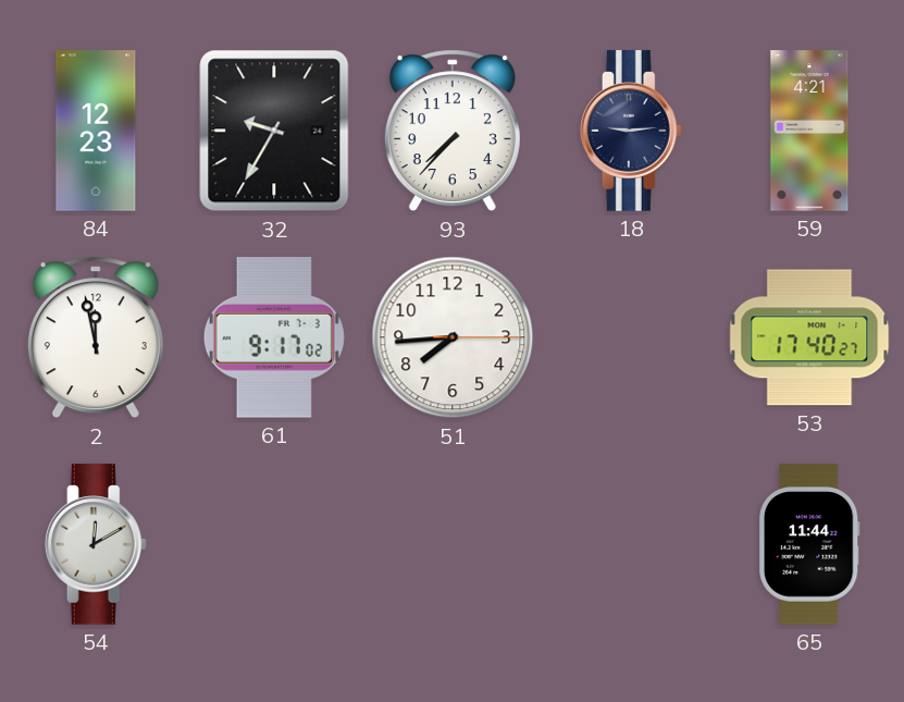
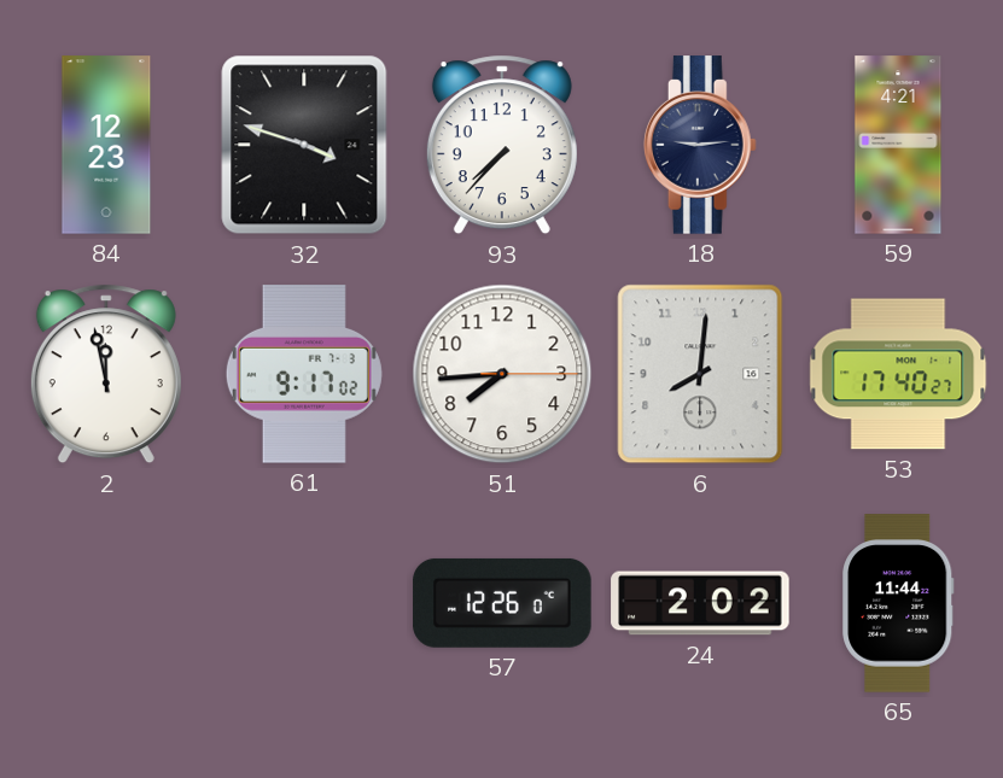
32: 9:35 -> 3:48
6: none -> 8:01
54: 12:10 -> none
57: none -> 12:26
24: none -> 2:02
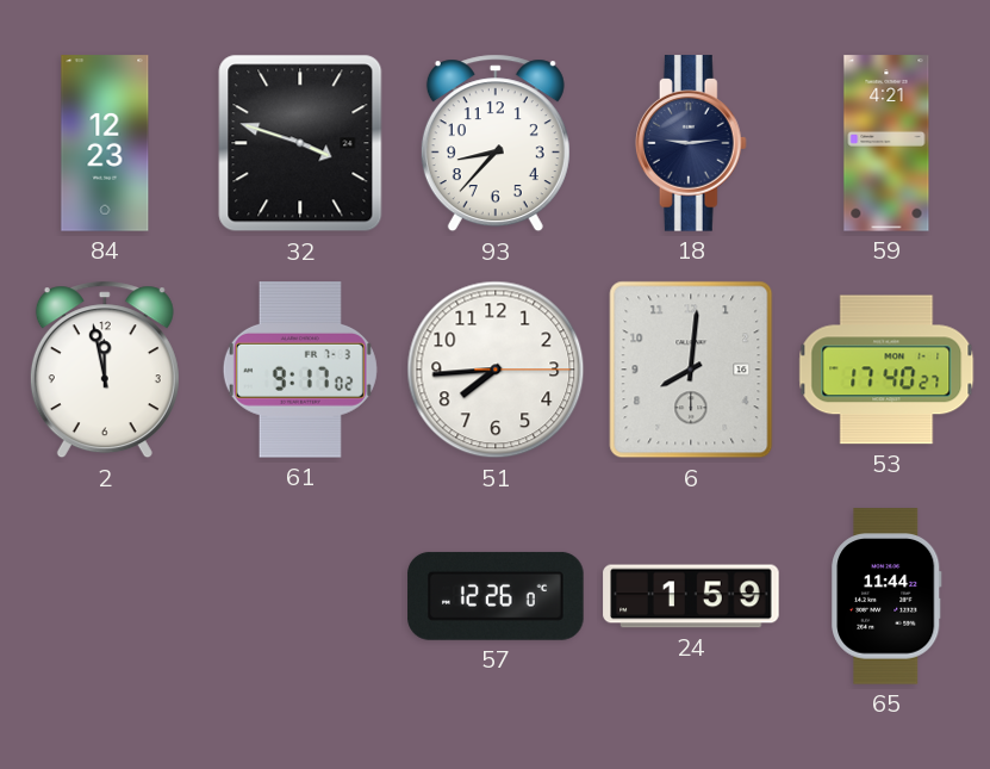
93: 7:37 -> 8:37
24: 2:02 -> 1:59
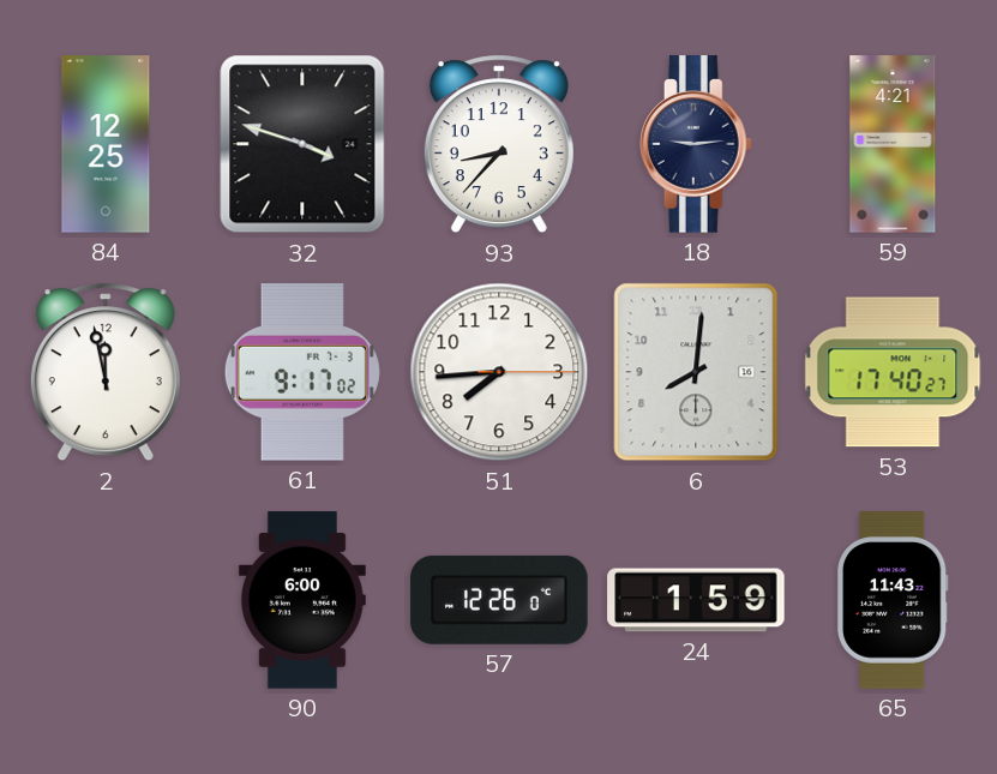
84: 12:23 -> 12:25
90: none -> 6:00
65: 11:44 -> 11:43
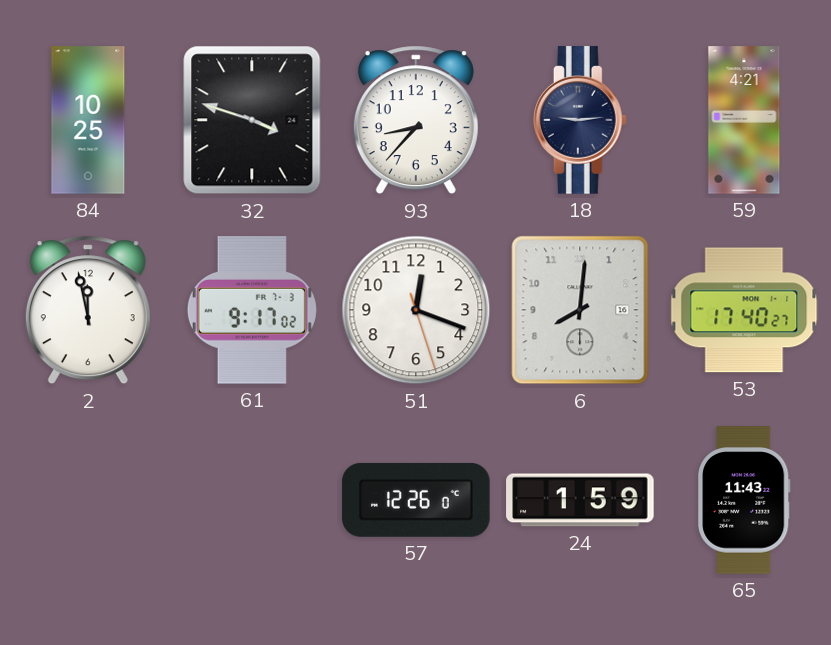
84: 12:25 -> 10:25
51: 7:44 -> 12:18
90: 6:00 -> none
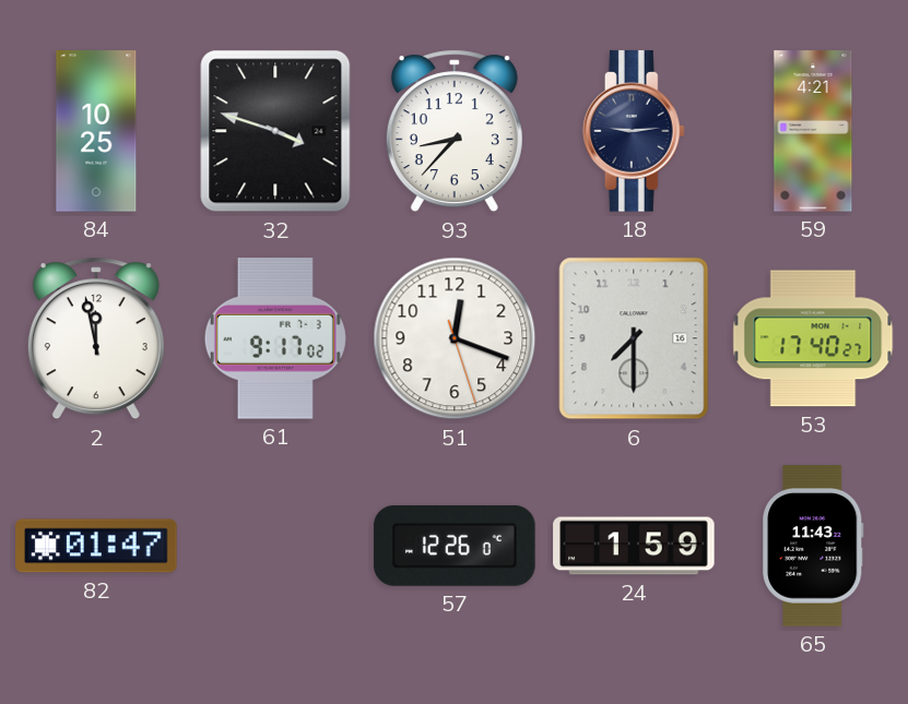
6: 8:01 -> 7:30
82: none -> 01:47
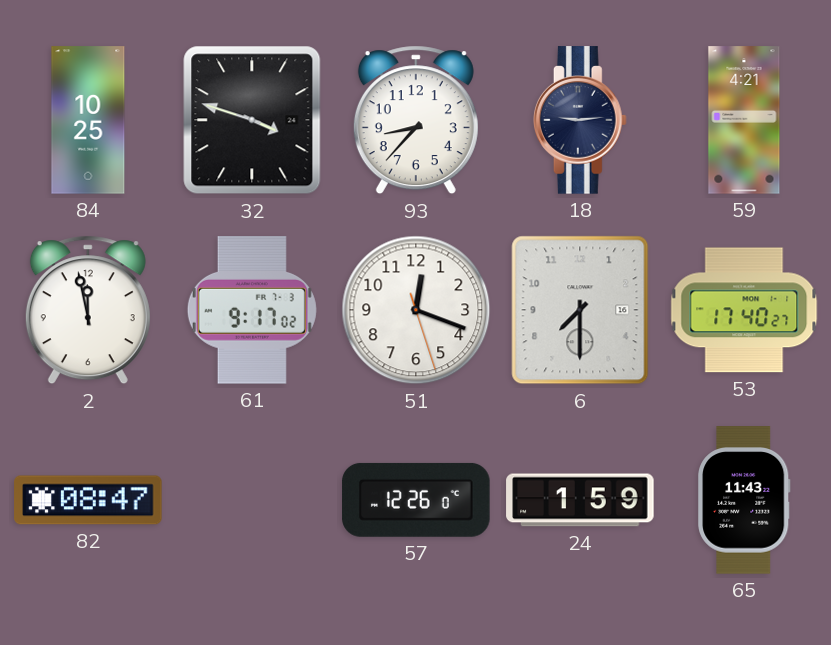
82: 01:47 -> 08:47
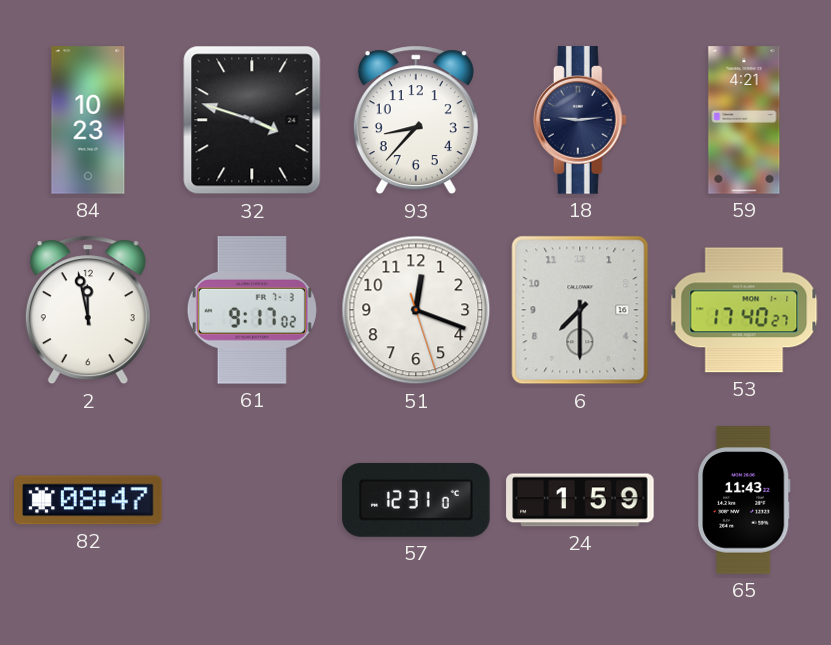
84: 10:25 -> 10:23
57: 12:26 -> 12:31
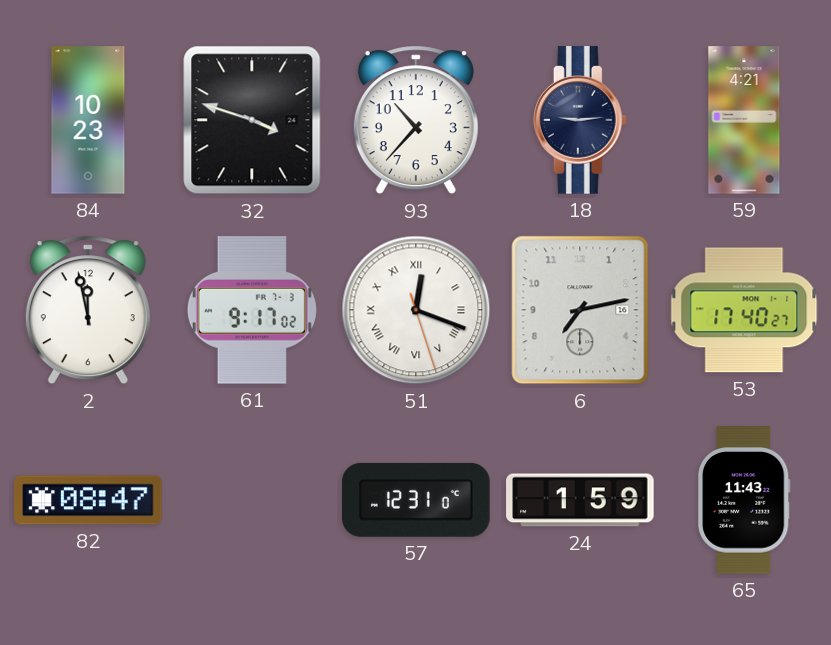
93: 8:37 -> 10:37
51 numerals: Arabic -> Roman
6: 7:30 -> 7:13
